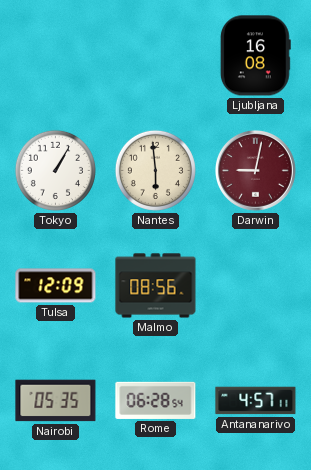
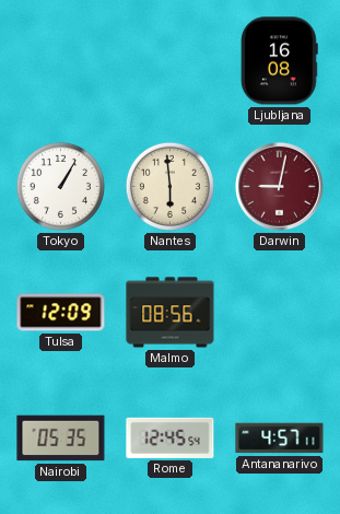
Rome: 06:28 -> 12:45
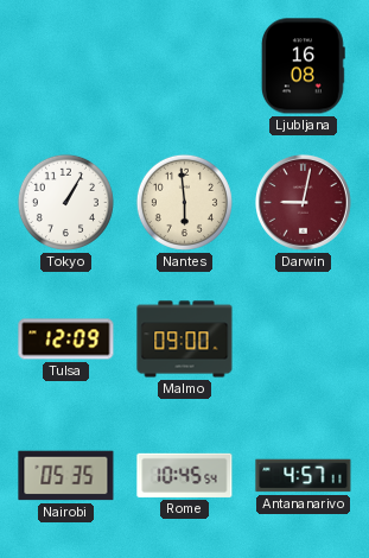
Malmo: 08:56 -> 09:00
Rome: 12:45 -> 10:45
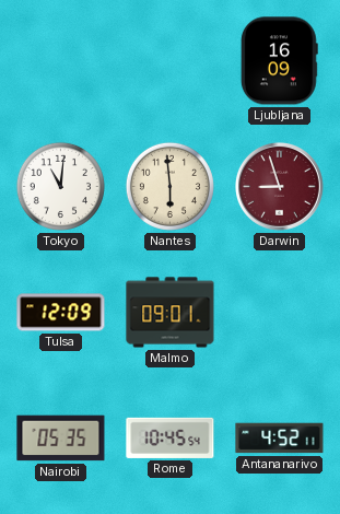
Ljubljana: 16:08 -> 16:09
Tokyo: 1:05 -> 11:01
Darwin: 9:02 -> 8:57
Malmo: 09:00 -> 09:01
Antananarivo: 4:57 -> 4:52
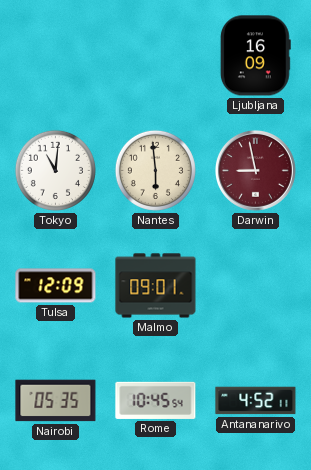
Darwin: 8:57 -> 8:58
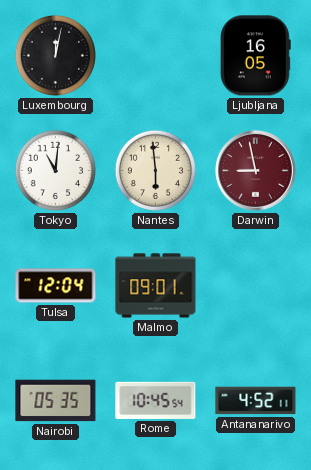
Luxembourg: none -> 12:02
Ljubljana: 16:09 -> 16:05
Tulsa: 12:09 -> 12:04
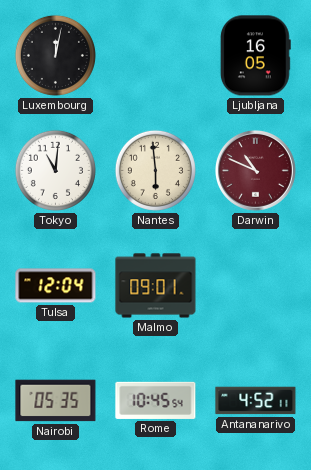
Darwin: 8:58 -> 10:49
